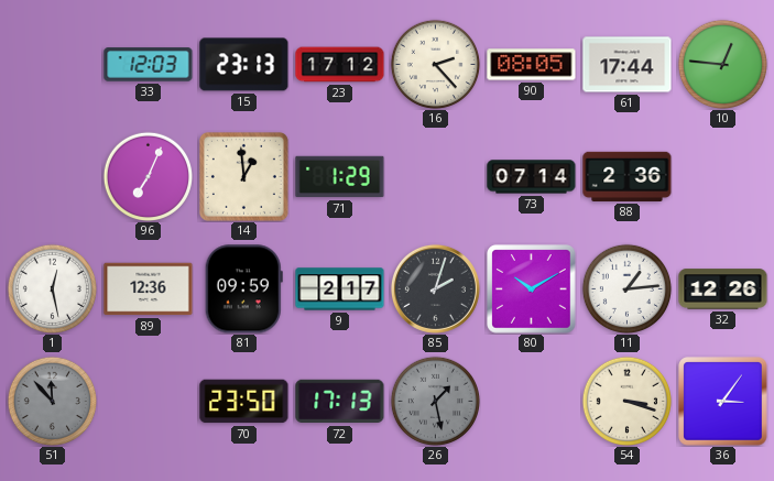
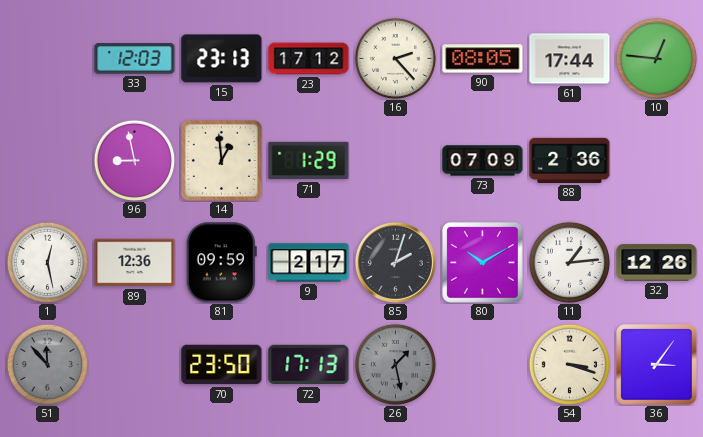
96: 7:04 -> 8:58
73: 07:14 -> 07:09
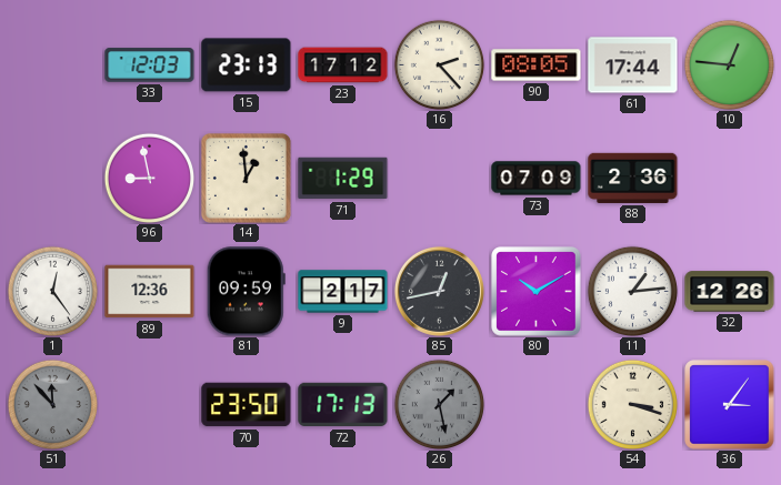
1: 12:28 -> 12:24
85: 2:03 -> 12:43
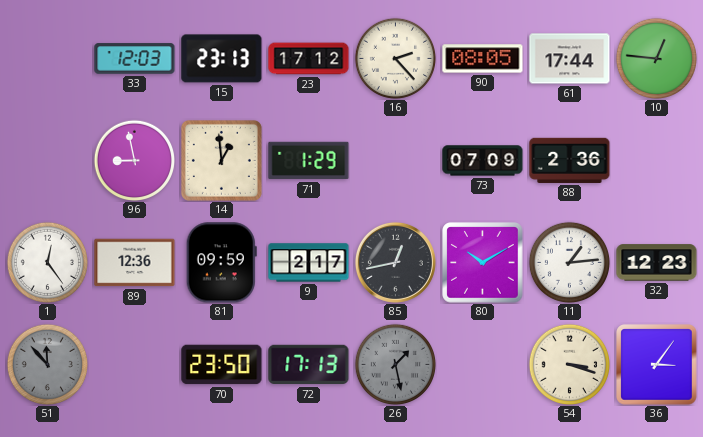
32: 12:26 -> 12:23
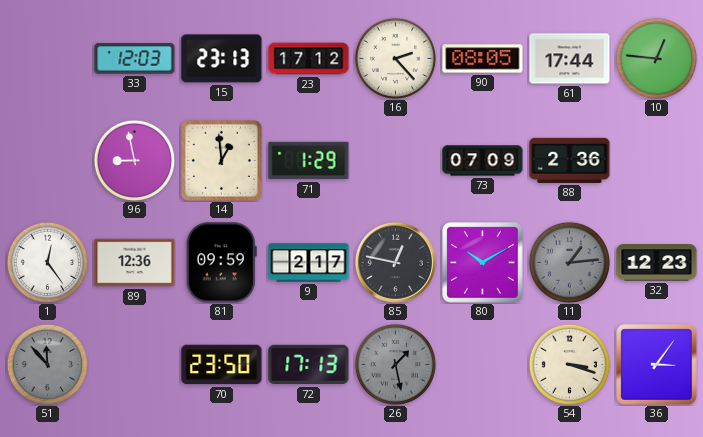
85: 12:43 -> 12:47
11 dial: white -> grey
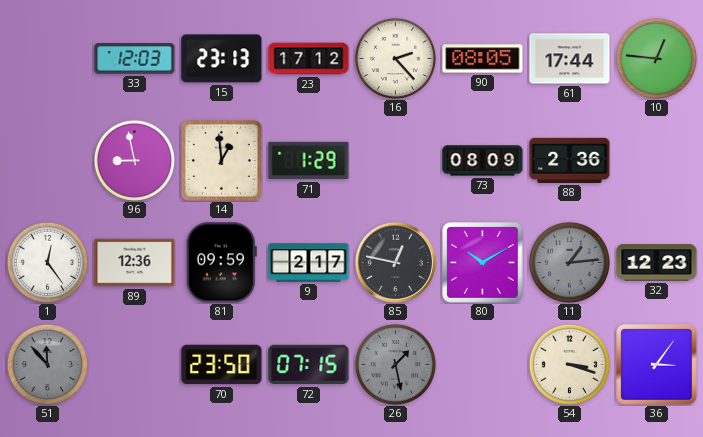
73: 07:09 -> 08:09
72: 17:13 -> 07:15
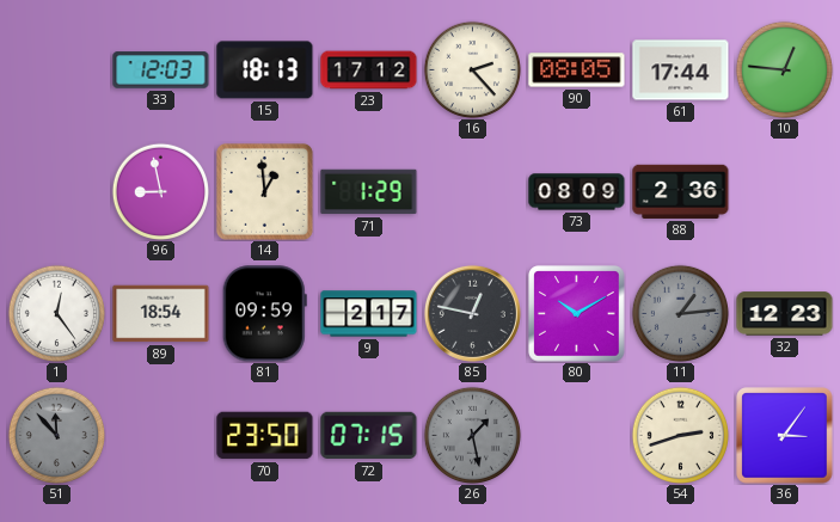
15: 23:13 -> 18:13
89: 12:36 -> 18:54
54: 3:18 -> 2:42
